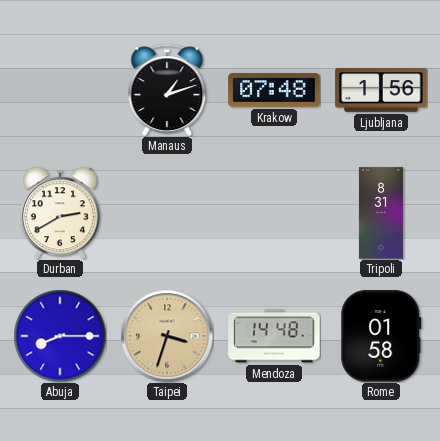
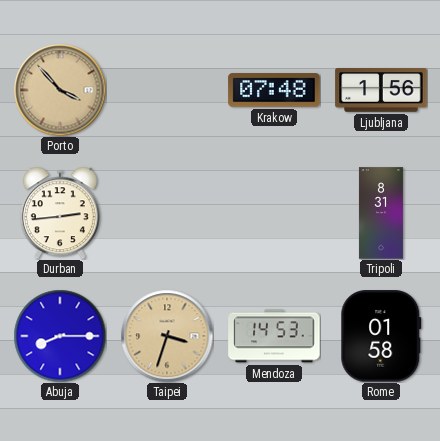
Porto: none -> 3:53
Manaus: 1:12 -> none
Durban: 2:40 -> 2:44
Mendoza: 14:48 -> 14:53
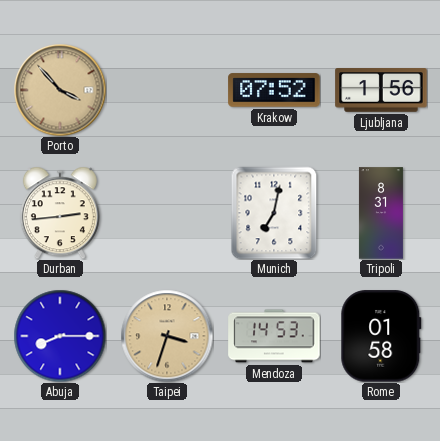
Krakow: 07:48 -> 07:52
Munich: none -> 7:02
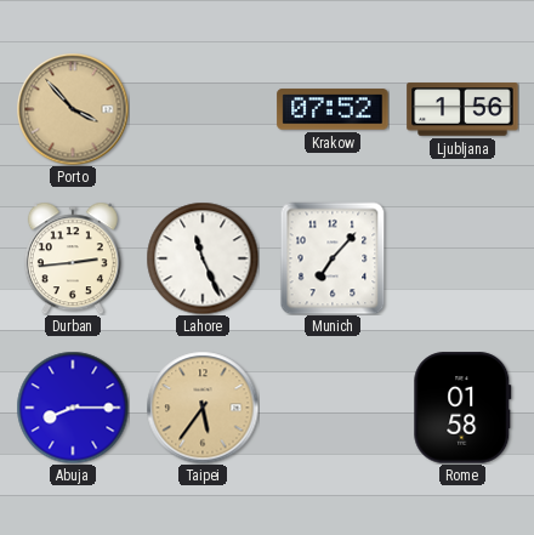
Lahore: none -> 11:26
Munich: 7:02 -> 7:07
Tripoli: 8:31 -> none
Taipei: 3:33 -> 5:36
Mendoza: 14:53 -> none
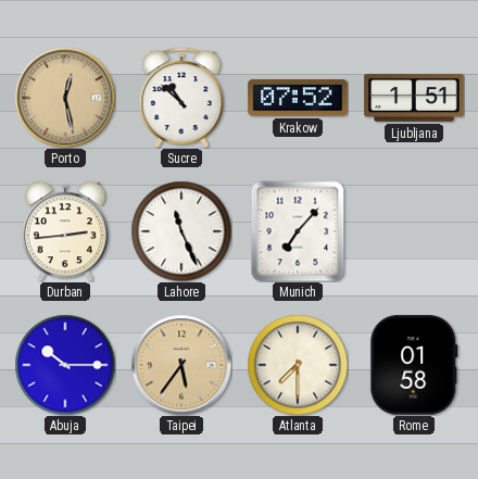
Porto: 3:53 -> 12:28
Sucre: none -> 10:52
Ljubljana: 1:56 -> 1:51
Abuja: 8:15 -> 10:15
Atlanta: none -> 7:30
